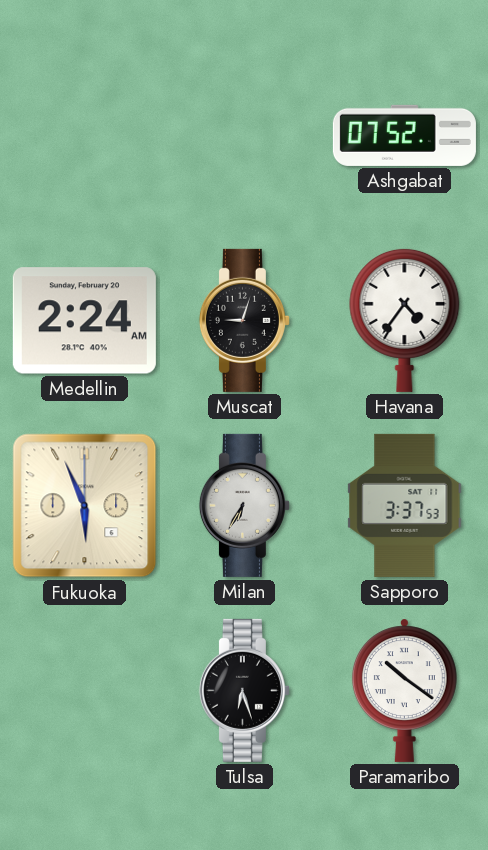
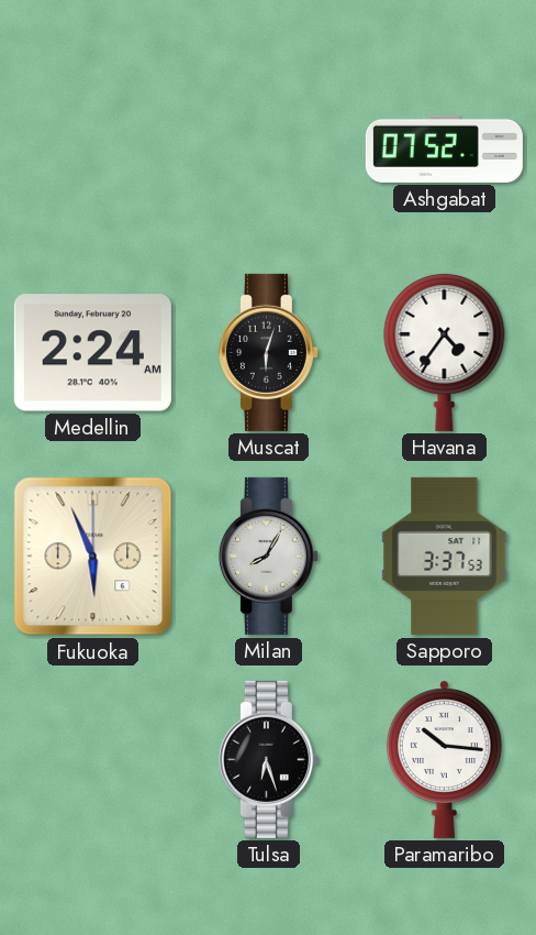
Muscat: 9:03 -> 6:03
Milan: 6:35 -> 8:05
Paramaribo: 10:21 -> 10:16
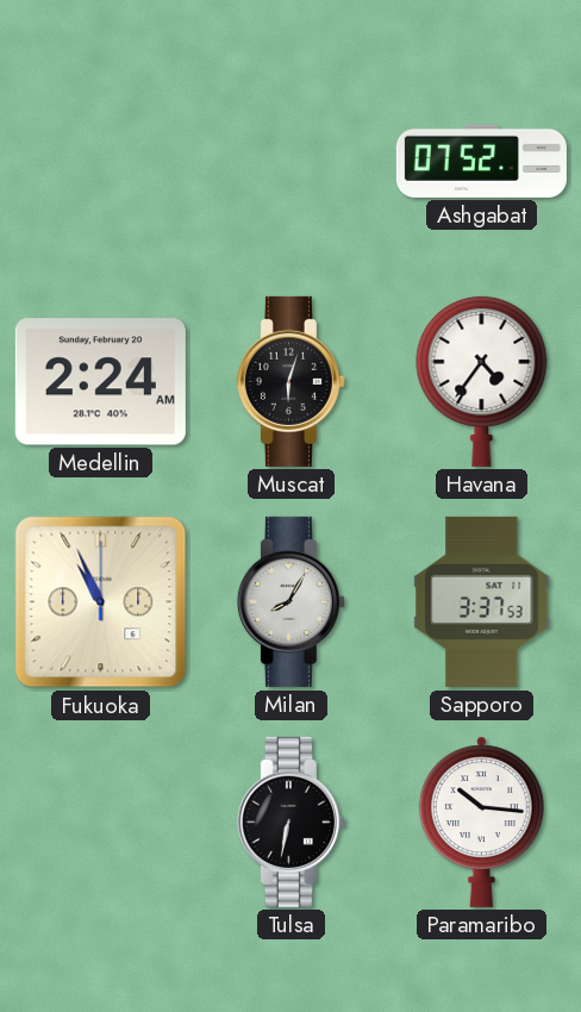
Fukuoka: 5:56 -> 10:56
Tulsa: 6:27 -> 6:32
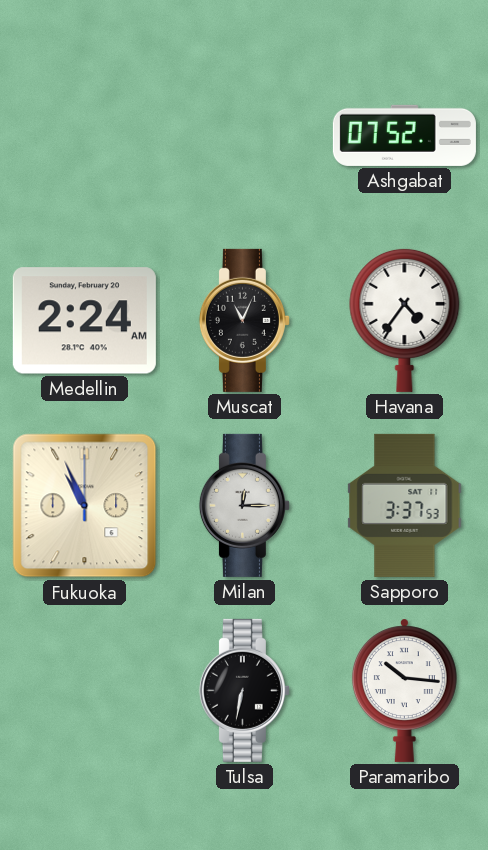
Muscat: 6:03 -> 11:04
Milan: 8:05 -> 12:15
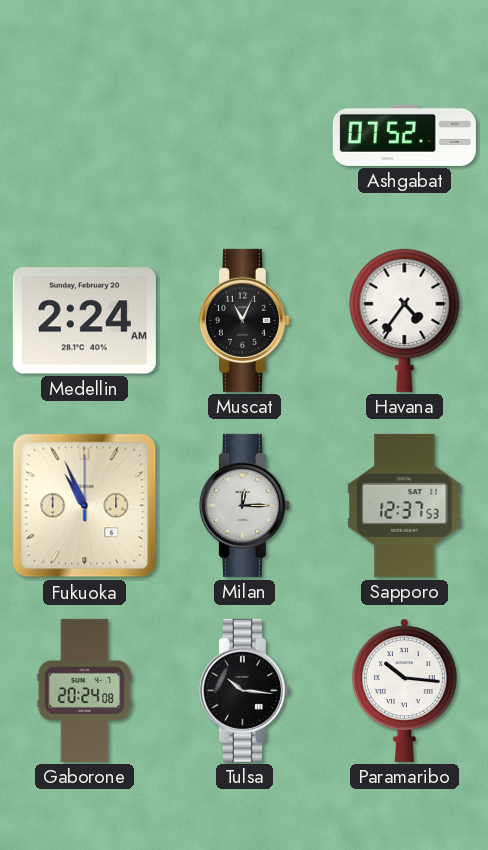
Sapporo: 3:37 -> 12:37
Gaborone: none -> 20:24
Tulsa: 6:32 -> 10:16
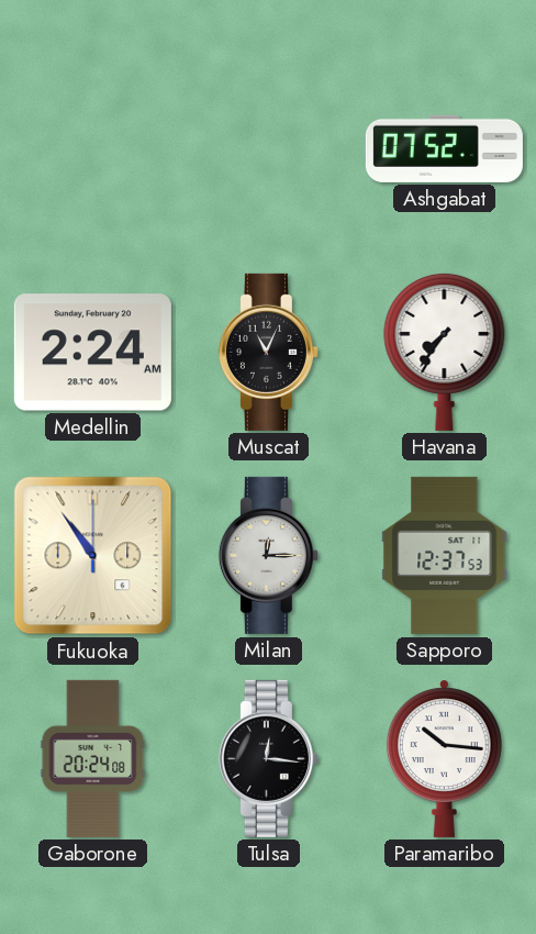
Havana: 4:36 -> 7:36
Fukuoka: 10:56 -> 10:54
Tulsa: 10:16 -> 12:16
